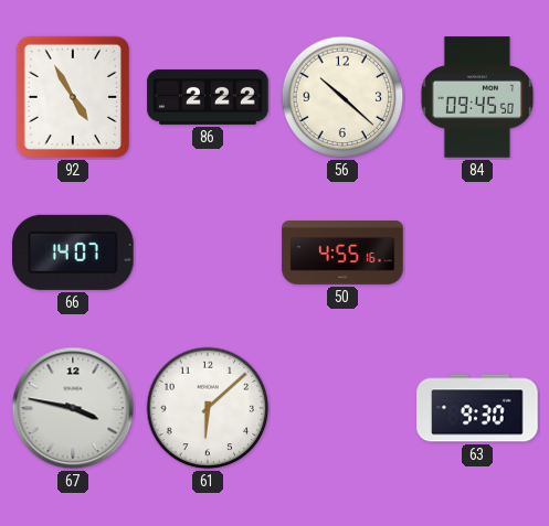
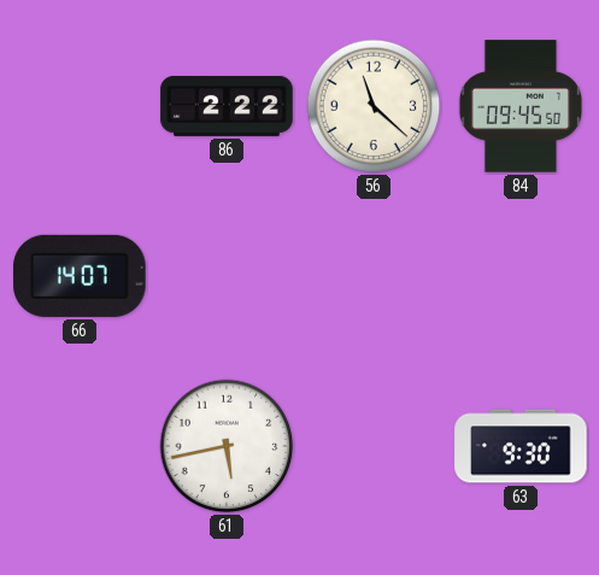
92: 4:55 -> none
56: 10:22 -> 11:22
50: 4:55 -> none
67: 3:47 -> none
61: 6:08 -> 5:43
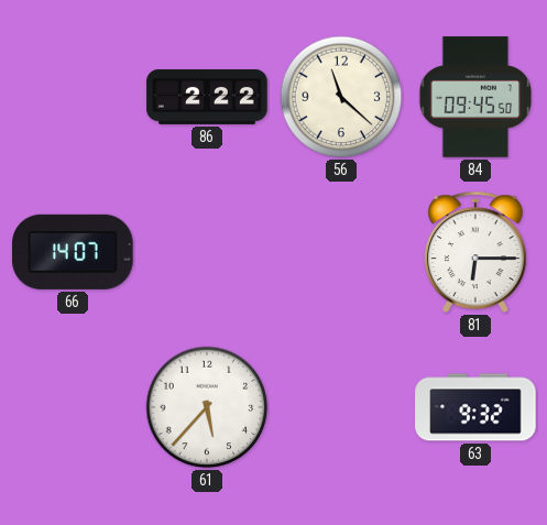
81: none -> 6:15
61: 5:43 -> 5:37
63: 9:30 -> 9:32
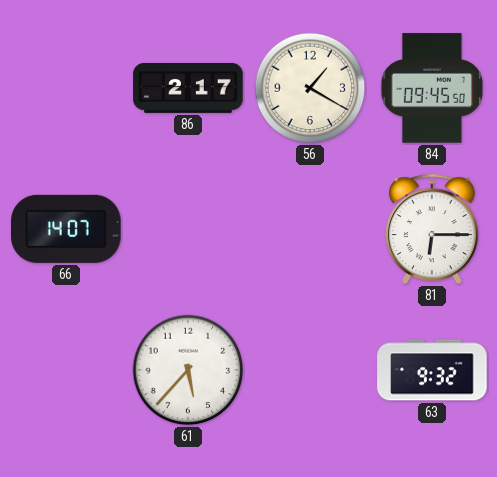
86: 2:22 -> 2:17
56: 11:22 -> 1:20
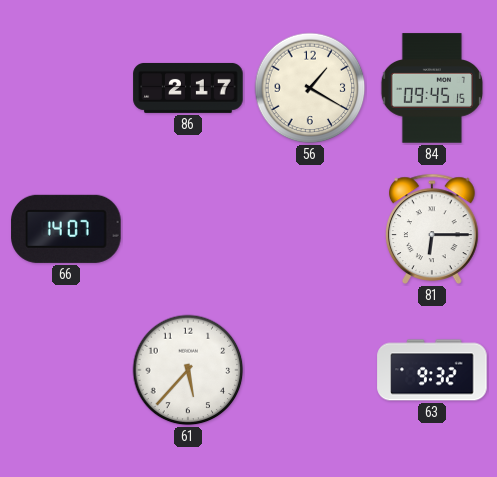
84: 09:45:50 -> 09:45:15
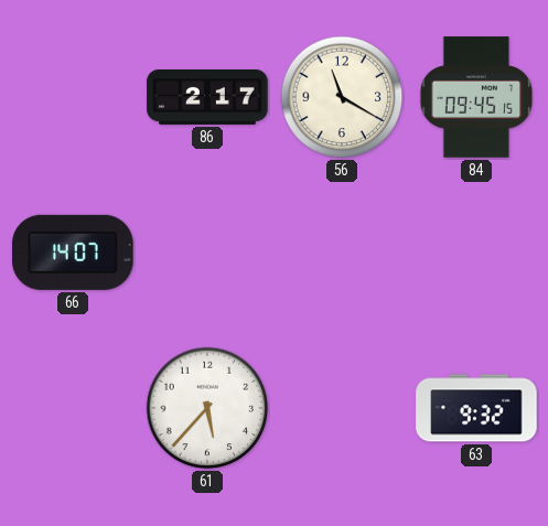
56: 1:20 -> 11:20
81: 6:15 -> none
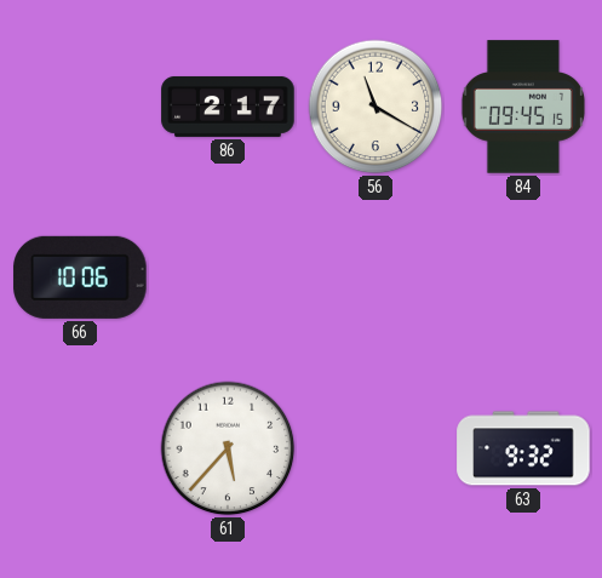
66: 14:07 -> 10:06
